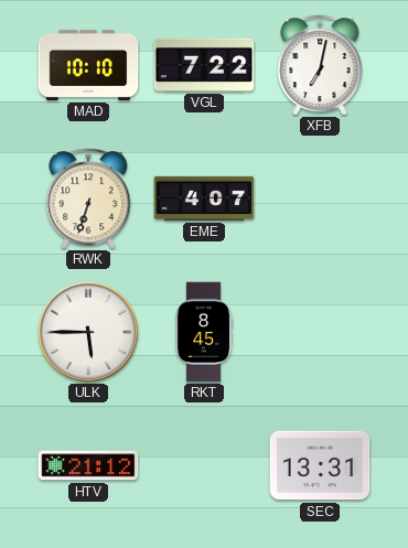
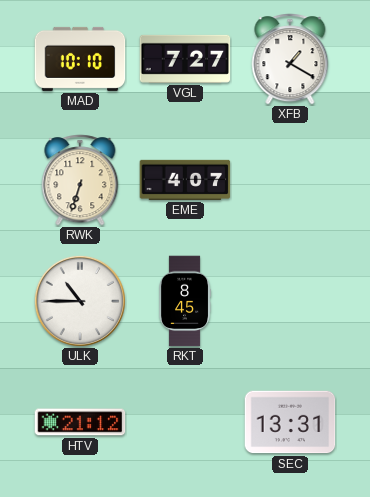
VGL: 7:22 -> 7:27
XFB: 7:02 -> 1:20
ULK: 5:45 -> 10:45
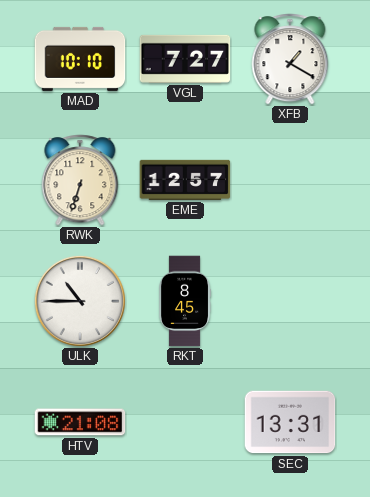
EME: 4:07 -> 12:57
HTV: 21:12 -> 21:08
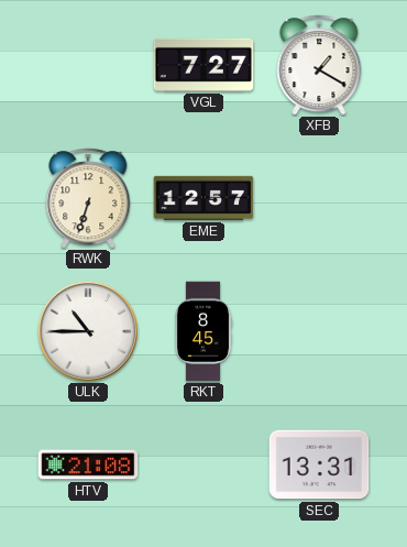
MAD: 10:10 -> none
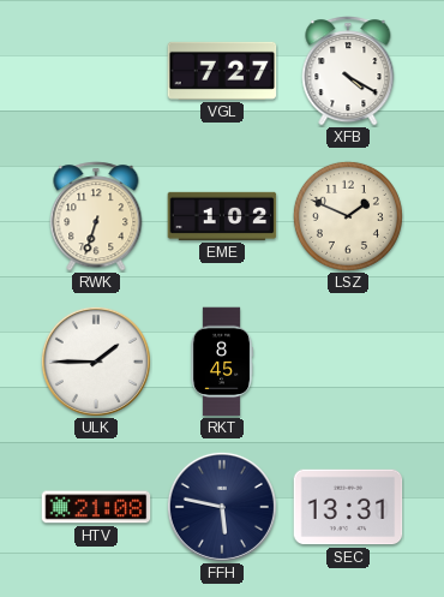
XFB: 1:20 -> 4:20
EME: 12:57 -> 1:02
LSZ: none -> 1:49
ULK: 10:45 -> 1:45
FFH: none -> 5:47
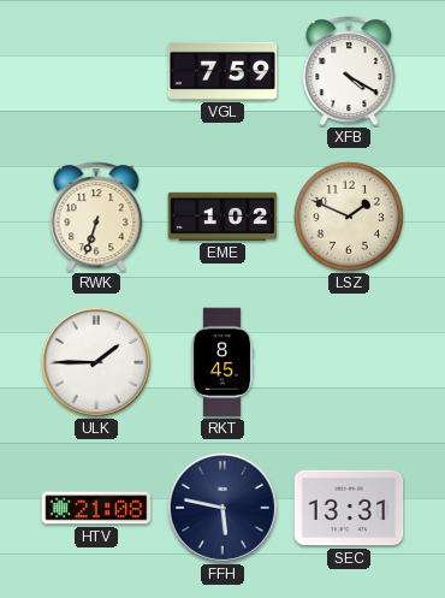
VGL: 7:27 -> 7:59
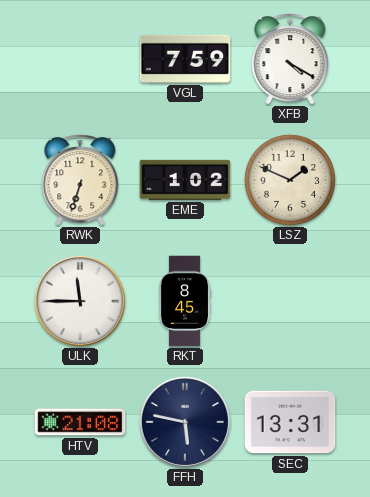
ULK: 1:45 -> 11:45
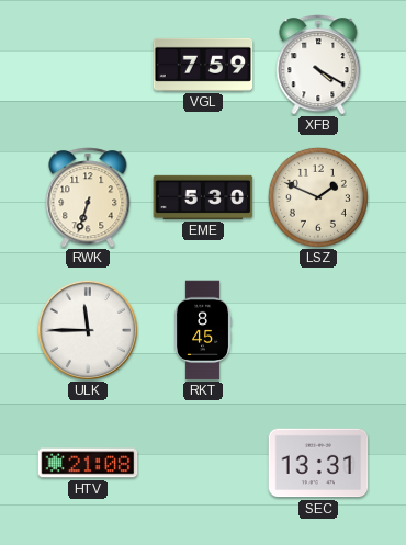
EME: 1:02 -> 5:30
FFH: 5:47 -> none
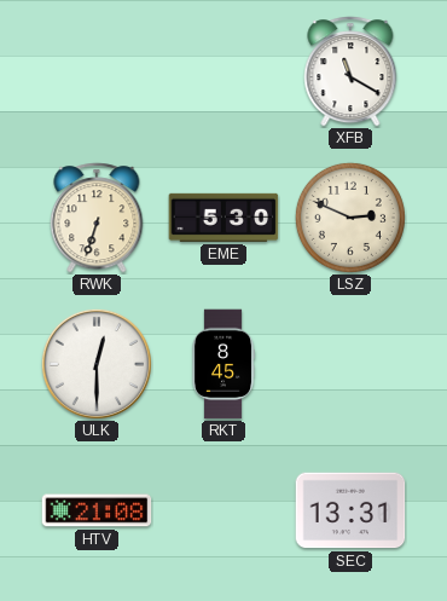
VGL: 7:59 -> none
XFB: 4:20 -> 11:20
LSZ: 1:49 -> 2:49
ULK: 11:45 -> 12:30
